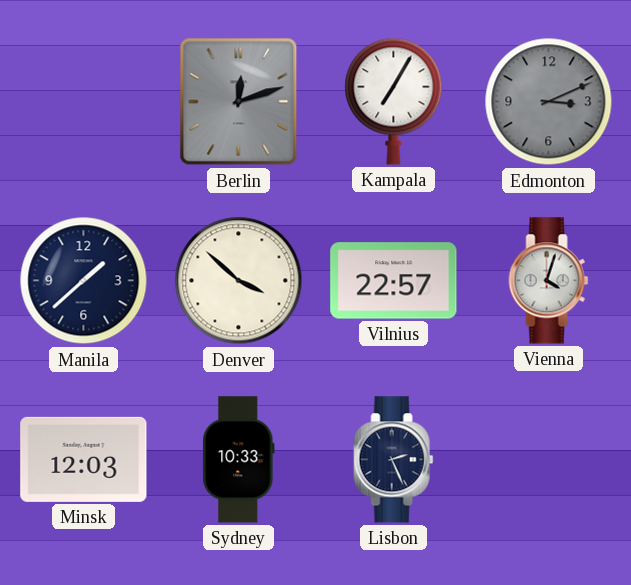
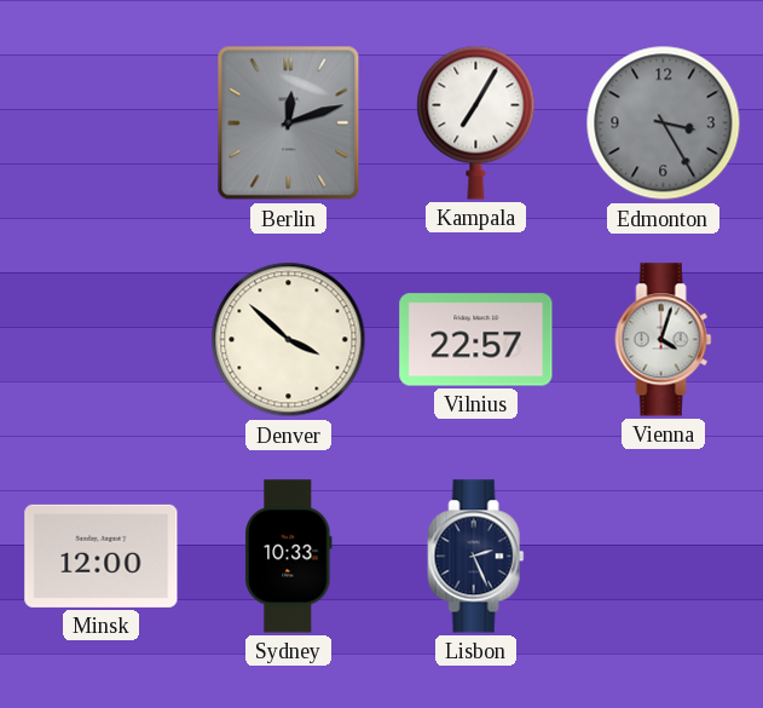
Edmonton: 3:11 -> 3:25
Manila: 1:38 -> none
Minsk: 12:03 -> 12:00
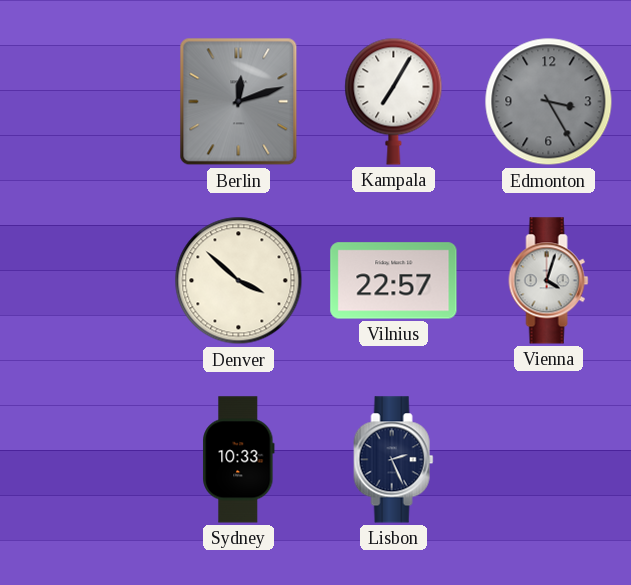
Minsk: 12:00 -> none
